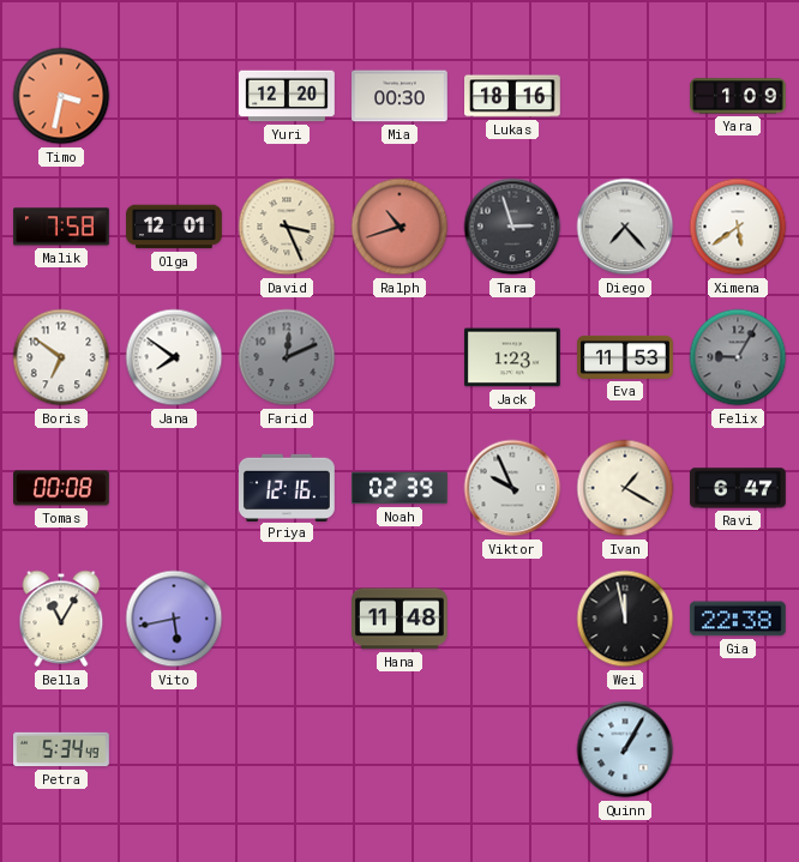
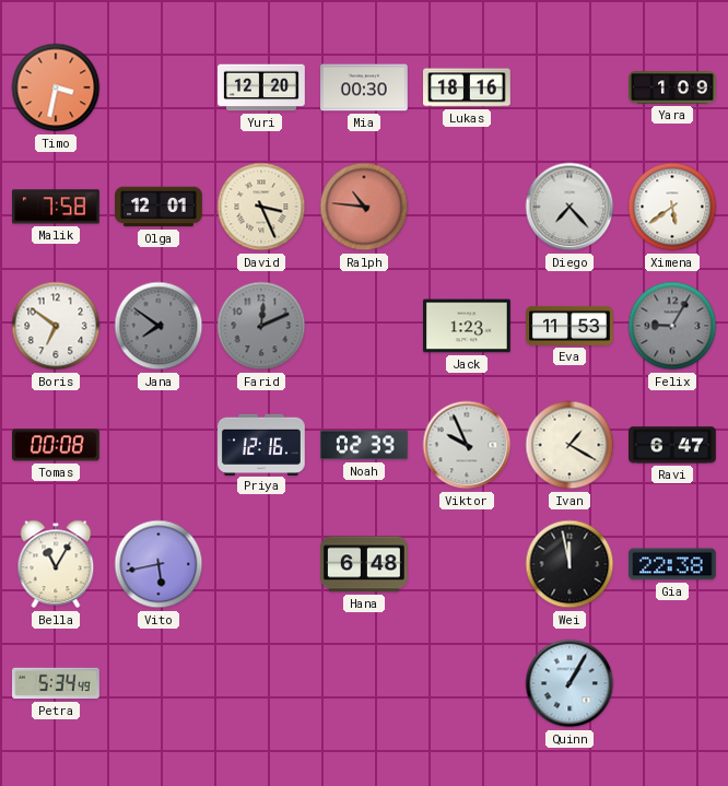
Ralph: 10:42 -> 10:46
Tara: 2:57 -> none
Jana dial: white -> grey
Hana: 11:48 -> 6:48
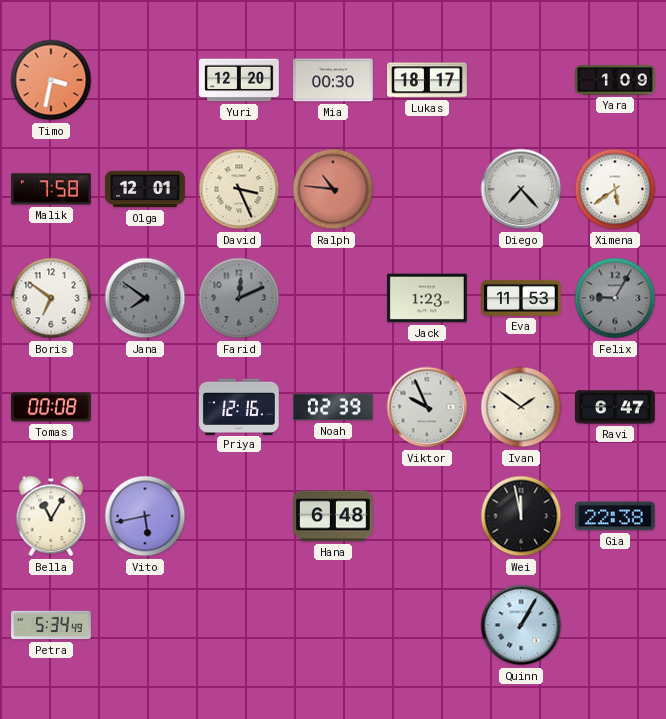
Lukas: 18:16 -> 18:17
Ivan: 1:20 -> 1:51
